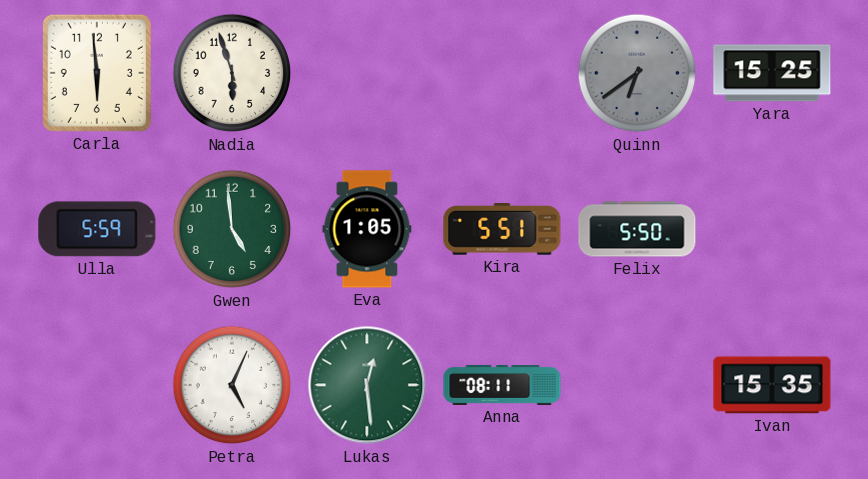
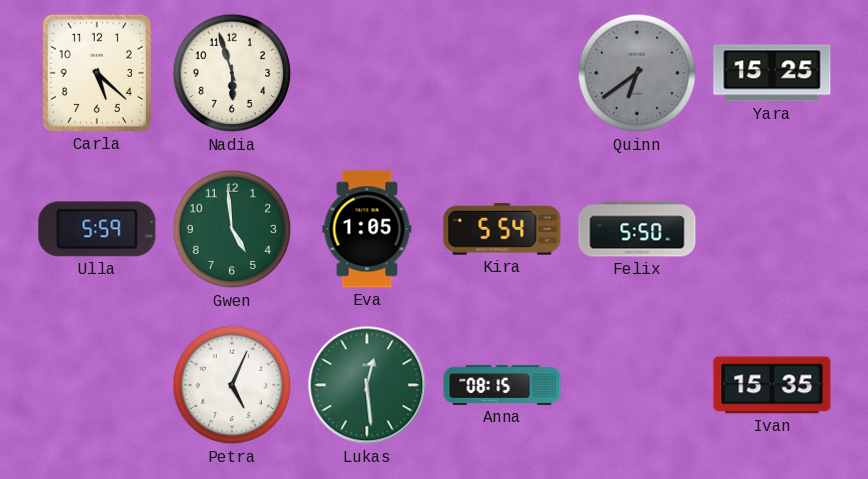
Carla: 5:59 -> 5:22
Kira: 5:51 -> 5:54
Anna: 08:11 -> 08:15
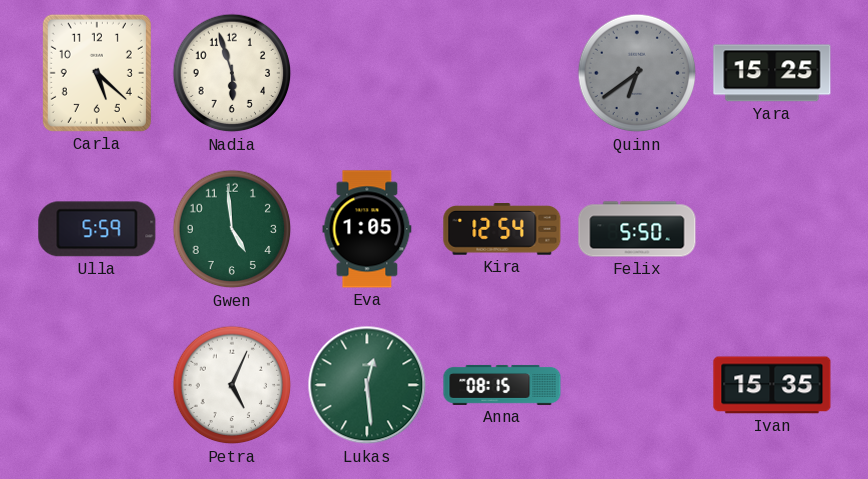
Kira: 5:54 -> 12:54
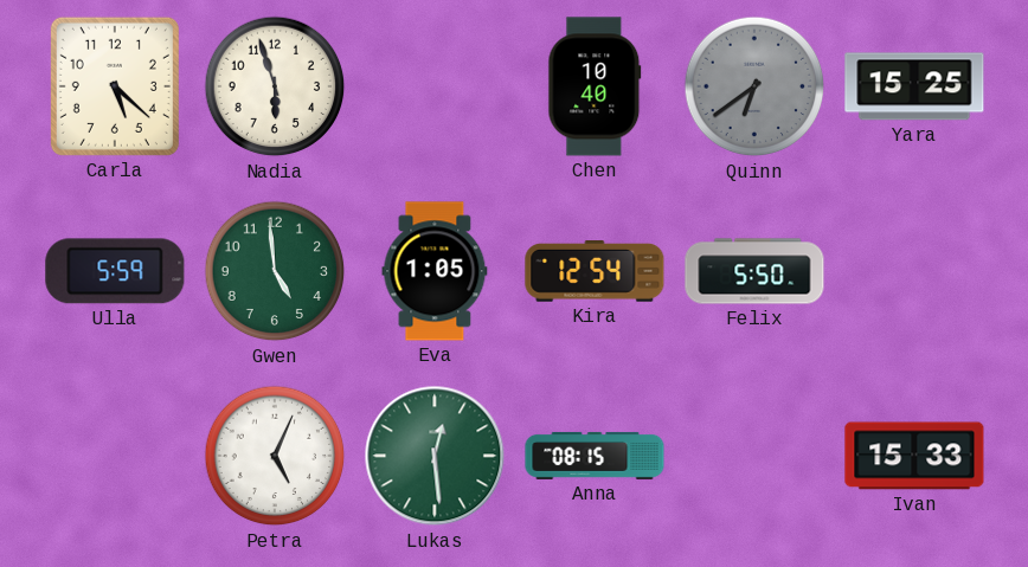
Chen: none -> 10:40
Ivan: 15:35 -> 15:33
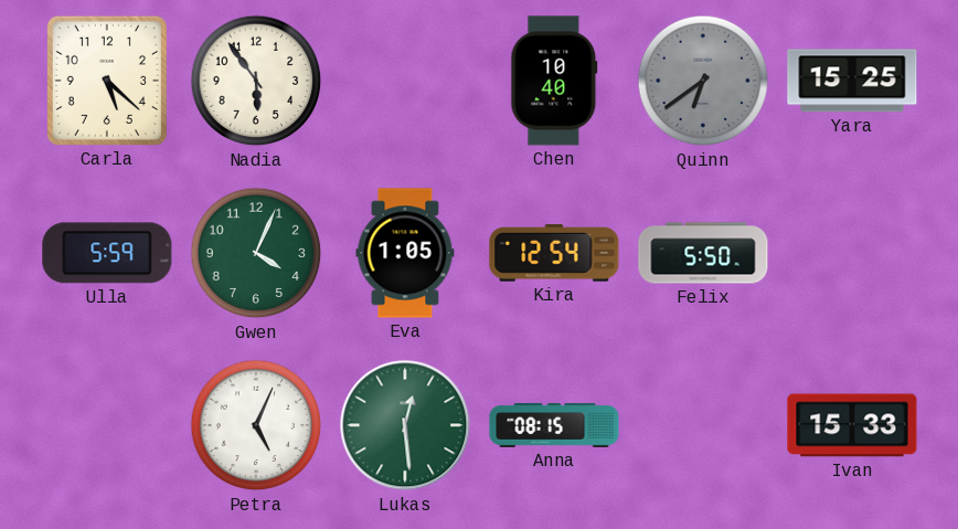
Nadia: 5:57 -> 5:54
Gwen: 4:59 -> 4:04
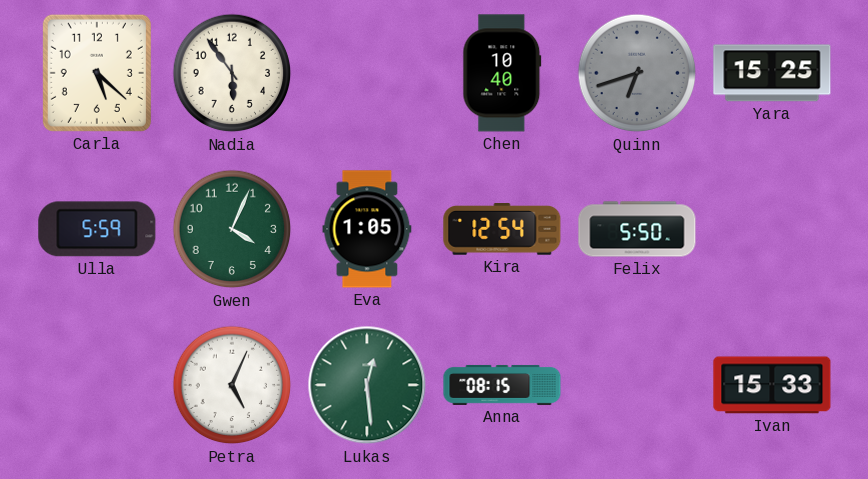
Quinn: 6:39 -> 6:42
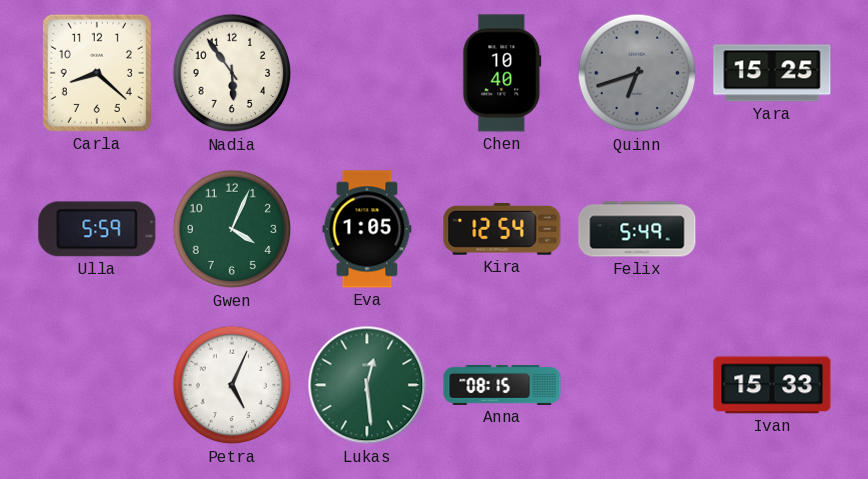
Carla: 5:22 -> 8:22
Felix: 5:50 -> 5:49
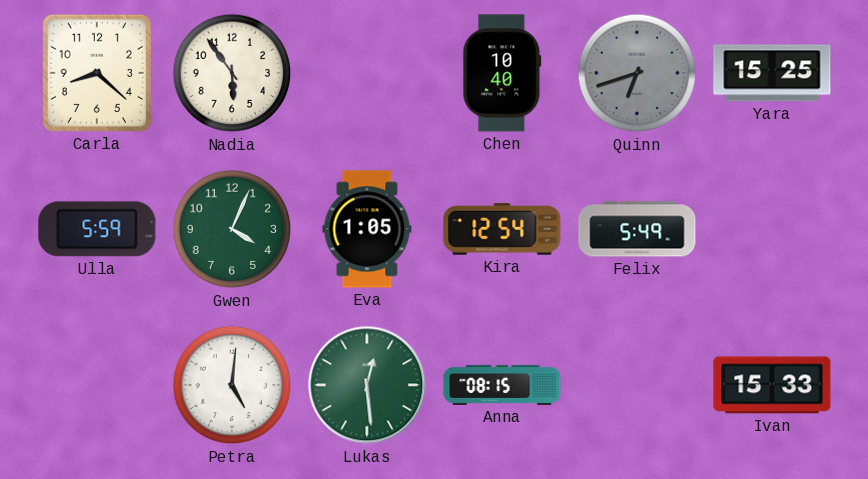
Petra: 5:04 -> 5:01
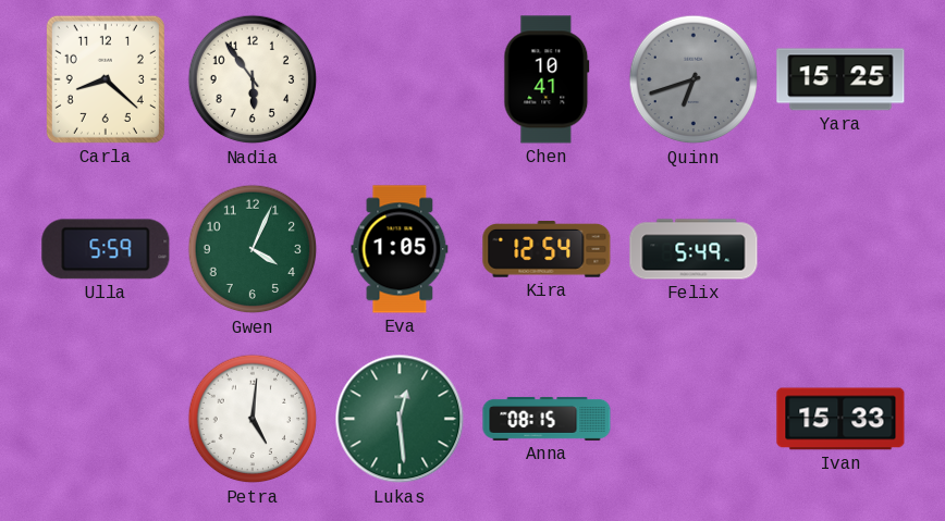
Chen: 10:40 -> 10:41
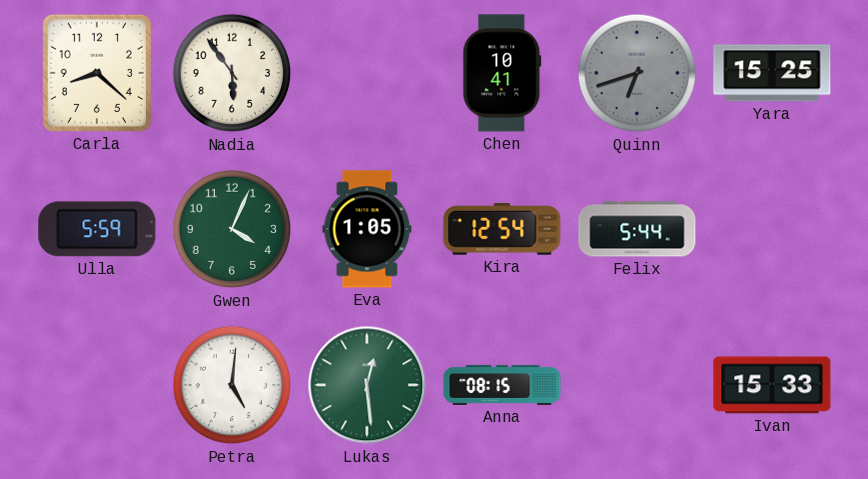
Felix: 5:49 -> 5:44
